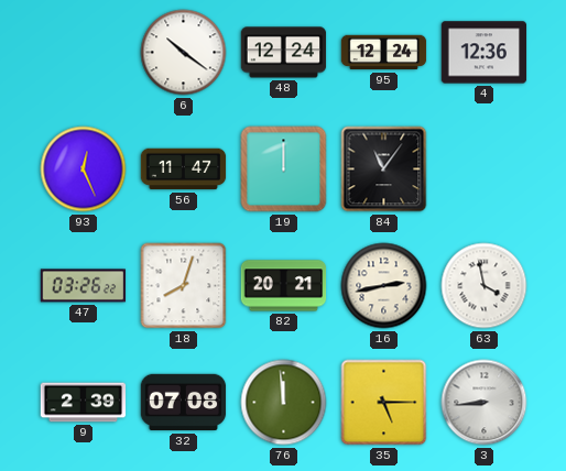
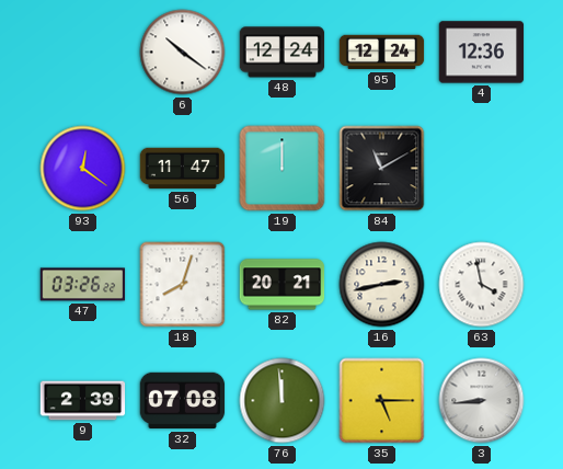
93: 12:26 -> 12:21
84: 11:06 -> 11:10
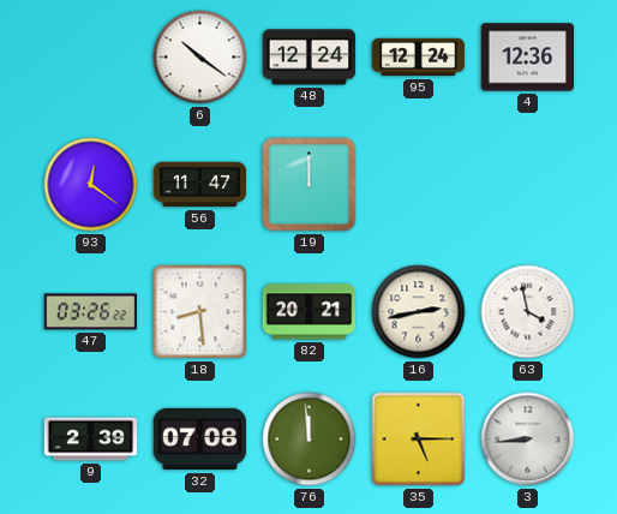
84: 11:10 -> none
18: 8:03 -> 8:29
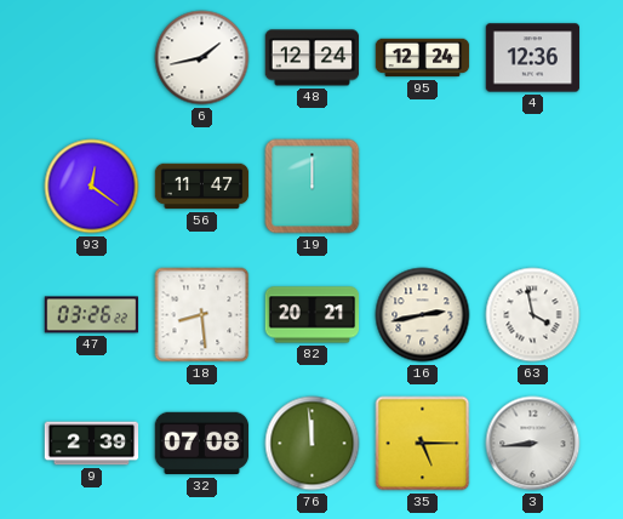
6: 10:21 -> 1:43
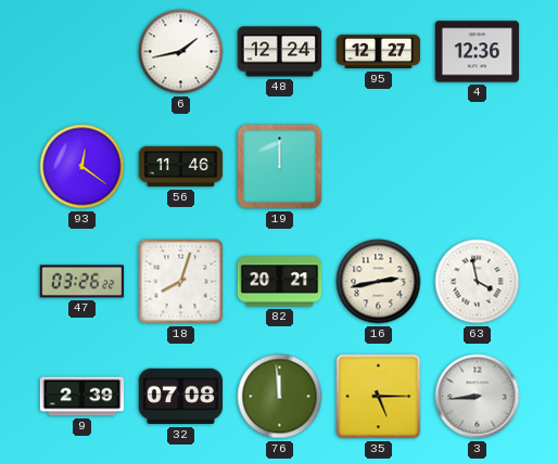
95: 12:24 -> 12:27
56: 11:47 -> 11:46
18: 8:29 -> 8:03
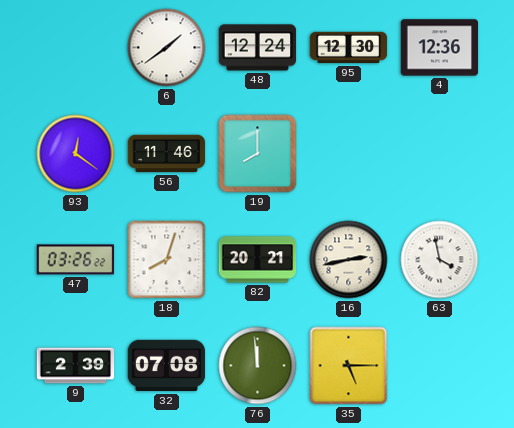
6: 1:43 -> 1:39
95: 12:27 -> 12:30
19: 12:00 -> 8:00
3: 8:44 -> none
